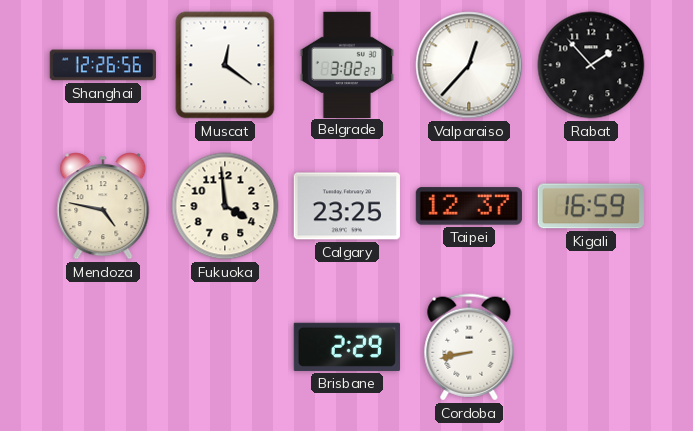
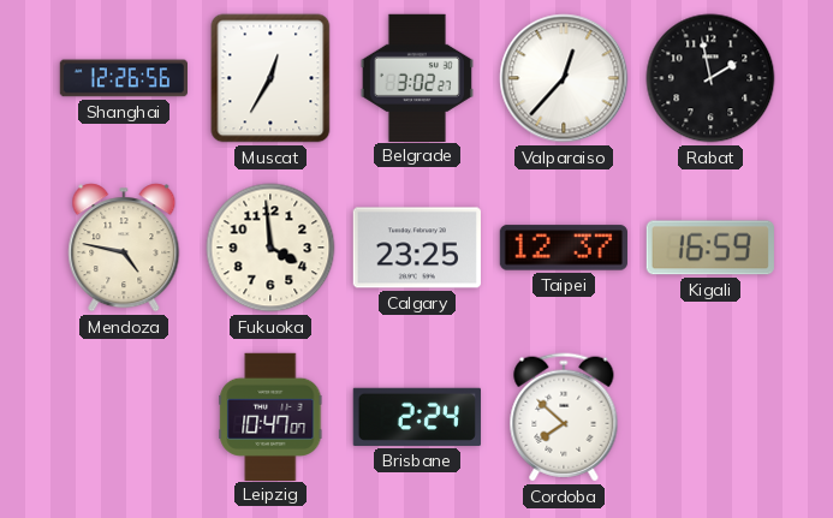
Muscat: 12:21 -> 12:35
Rabat: 1:53 -> 1:58
Leipzig: none -> 10:47
Brisbane: 2:29 -> 2:24
Cordoba: 8:43 -> 7:52
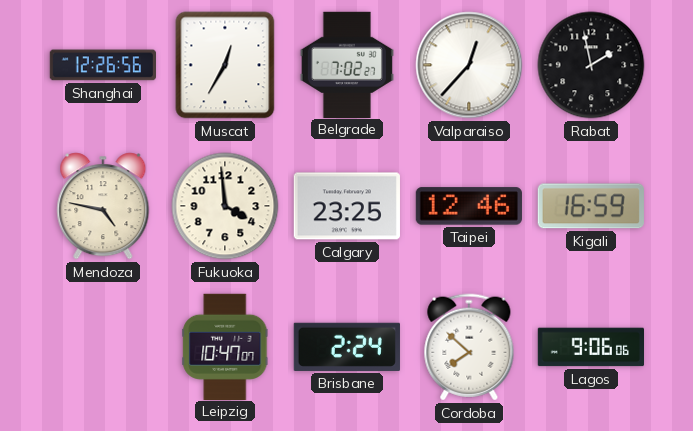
Belgrade: 3:02 -> 7:02
Taipei: 12:37 -> 12:46
Lagos: none -> 9:06
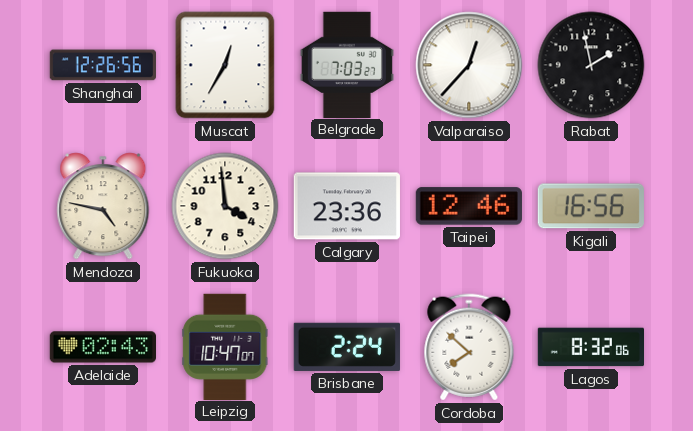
Belgrade: 7:02 -> 7:03
Calgary: 23:25 -> 23:36
Kigali: 16:59 -> 16:56
Adelaide: none -> 02:43
Lagos: 9:06 -> 8:32
